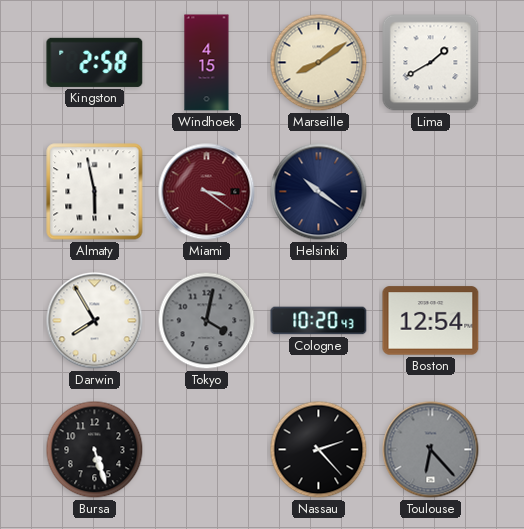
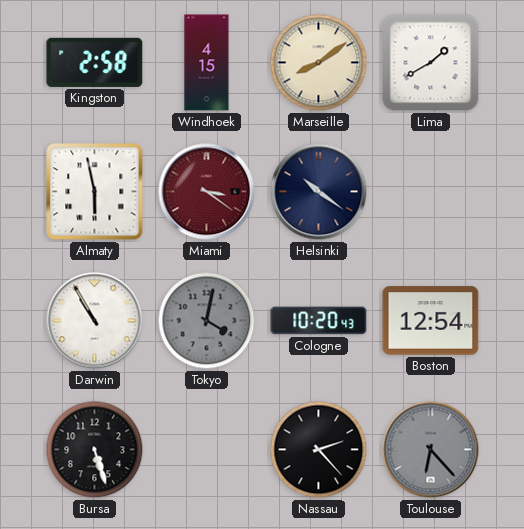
Darwin: 7:55 -> 10:55
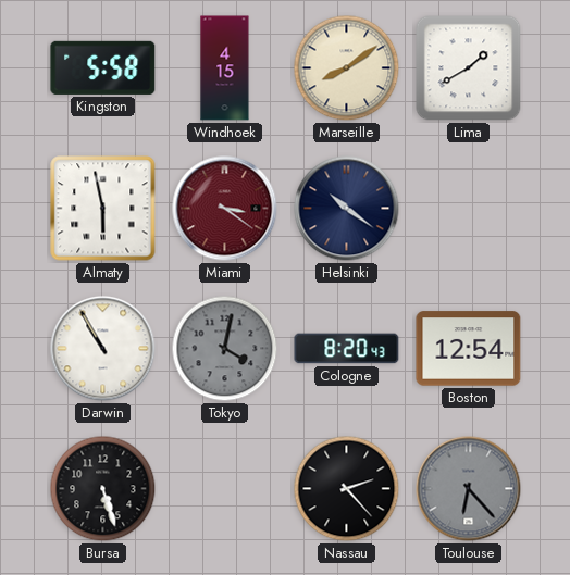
Kingston: 2:58 -> 5:58
Cologne: 10:20 -> 8:20
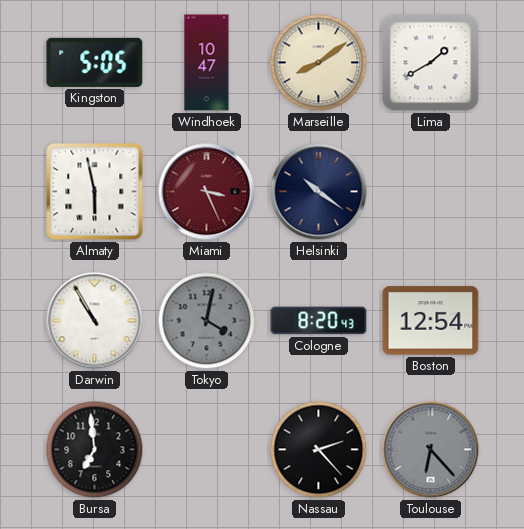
Kingston: 5:58 -> 5:05
Windhoek: 4:15 -> 10:47
Miami: 3:21 -> 3:26
Bursa: 5:27 -> 6:59
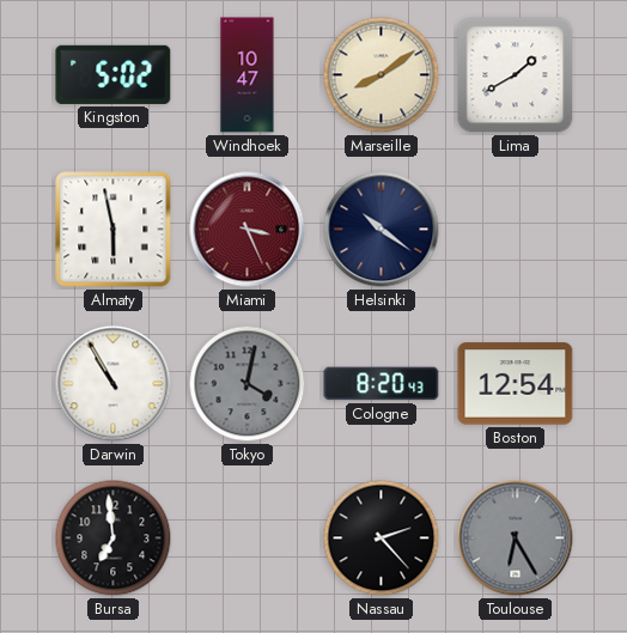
Kingston: 5:05 -> 5:02
Toulouse: 6:23 -> 6:25
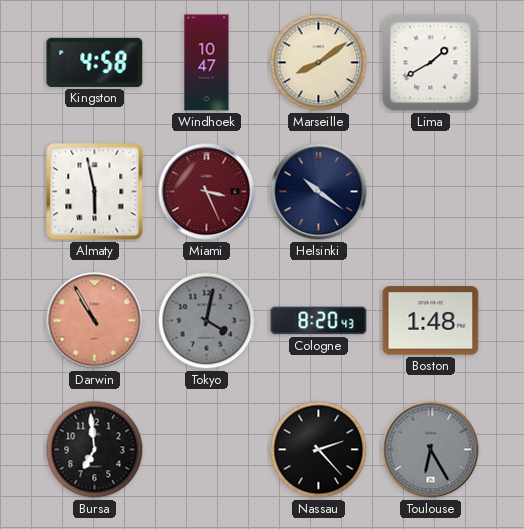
Kingston: 5:02 -> 4:58
Darwin dial: white -> salmon
Boston: 12:54 -> 1:48
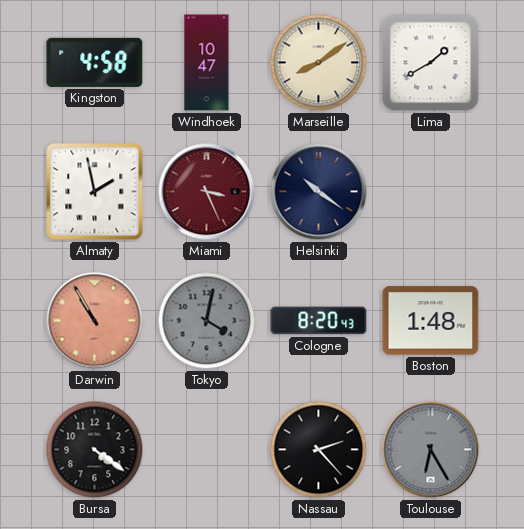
Almaty: 5:58 -> 1:58
Bursa: 6:59 -> 4:21
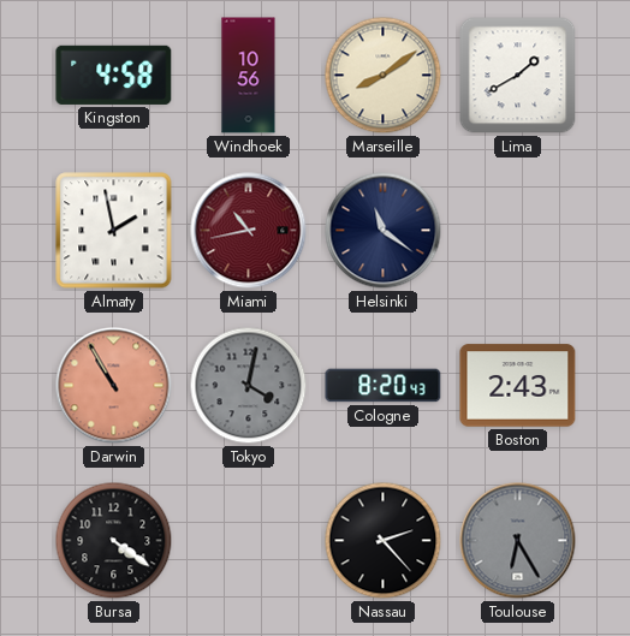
Windhoek: 10:47 -> 10:56
Miami: 3:26 -> 10:43
Helsinki: 10:21 -> 11:21
Boston: 1:48 -> 2:43
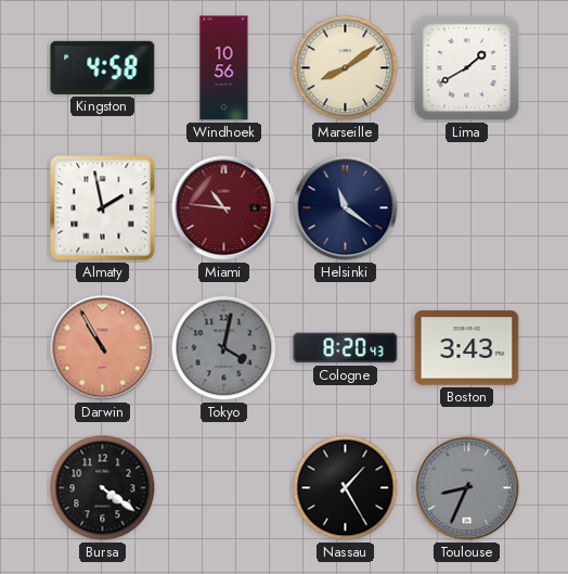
Miami: 10:43 -> 10:46
Boston: 2:43 -> 3:43
Nassau: 2:23 -> 1:25
Toulouse: 6:25 -> 8:34
